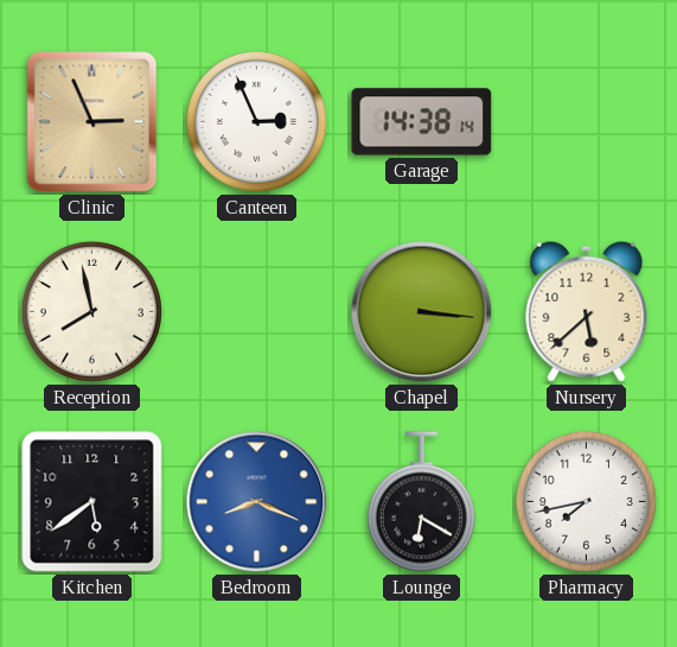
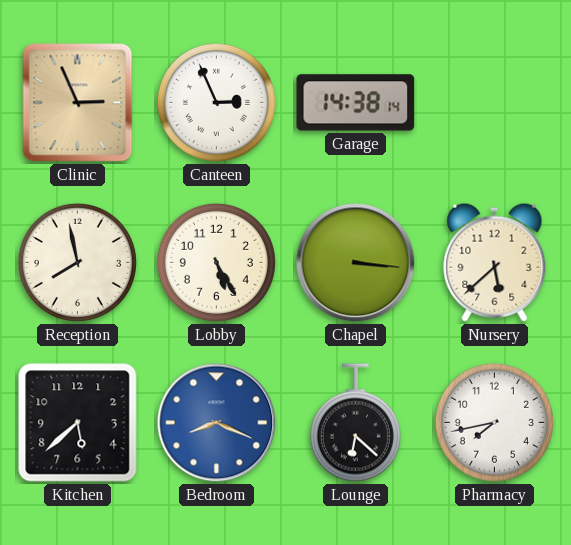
Lobby: none -> 5:25
Kitchen: 5:39 -> 5:38
Lounge: 6:20 -> 6:22
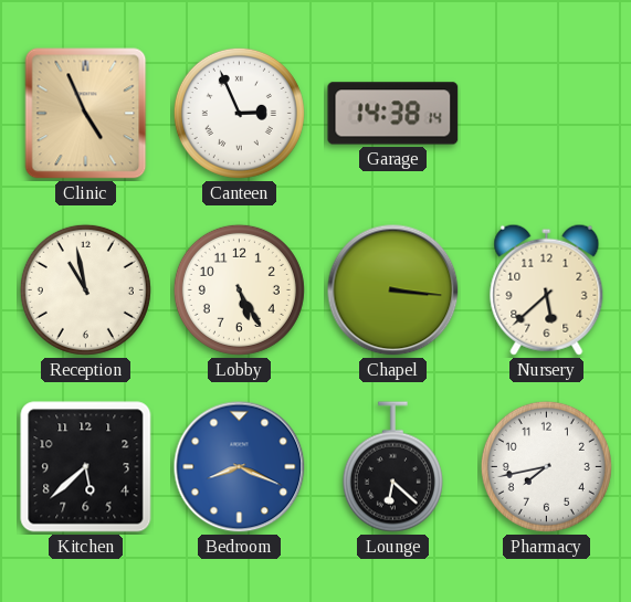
Clinic: 2:56 -> 4:56
Reception: 7:58 -> 10:58
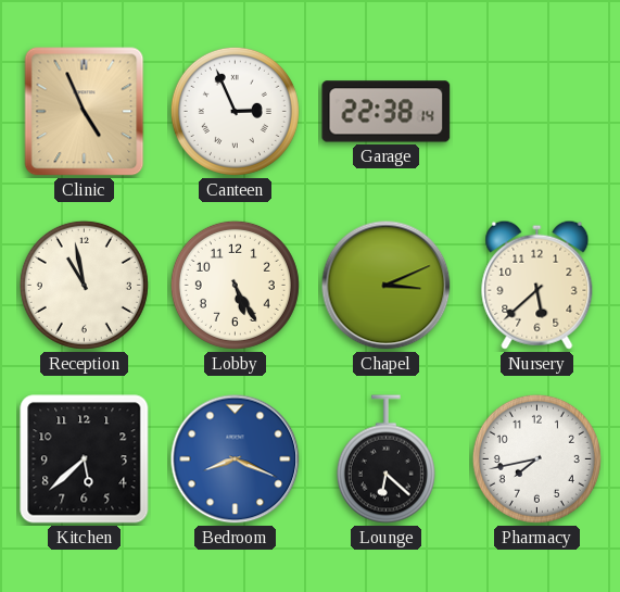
Garage: 14:38 -> 22:38
Chapel: 3:16 -> 3:11
